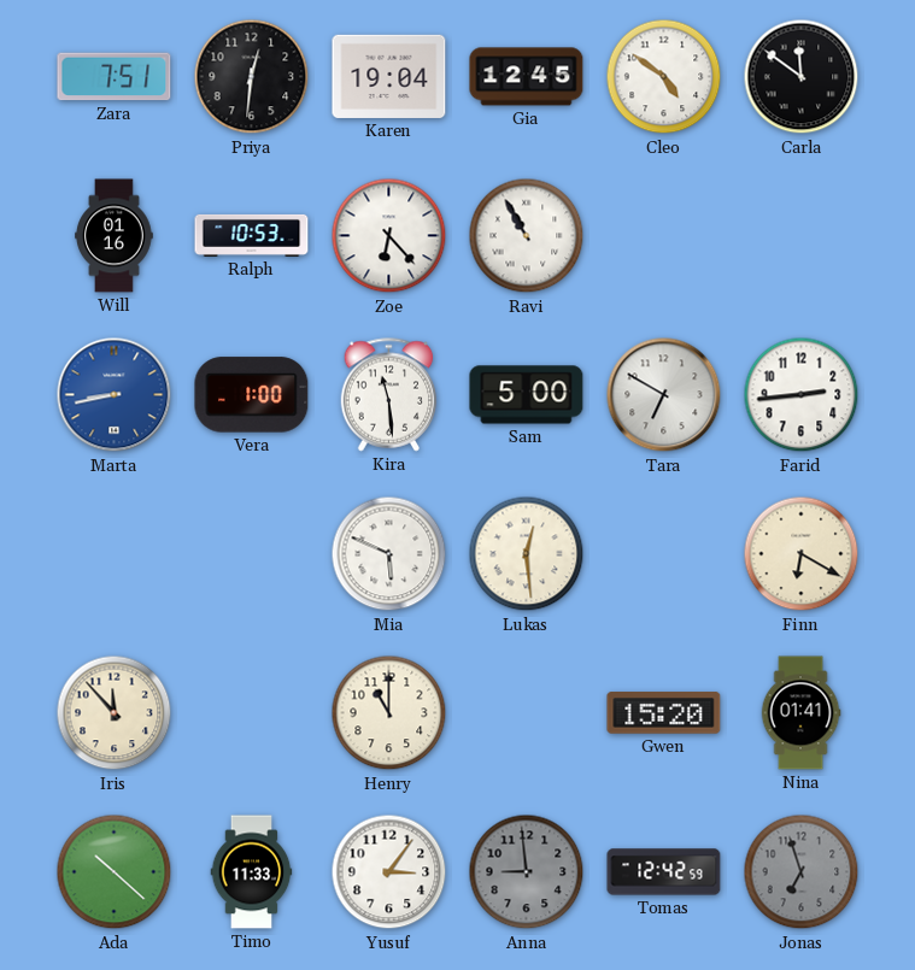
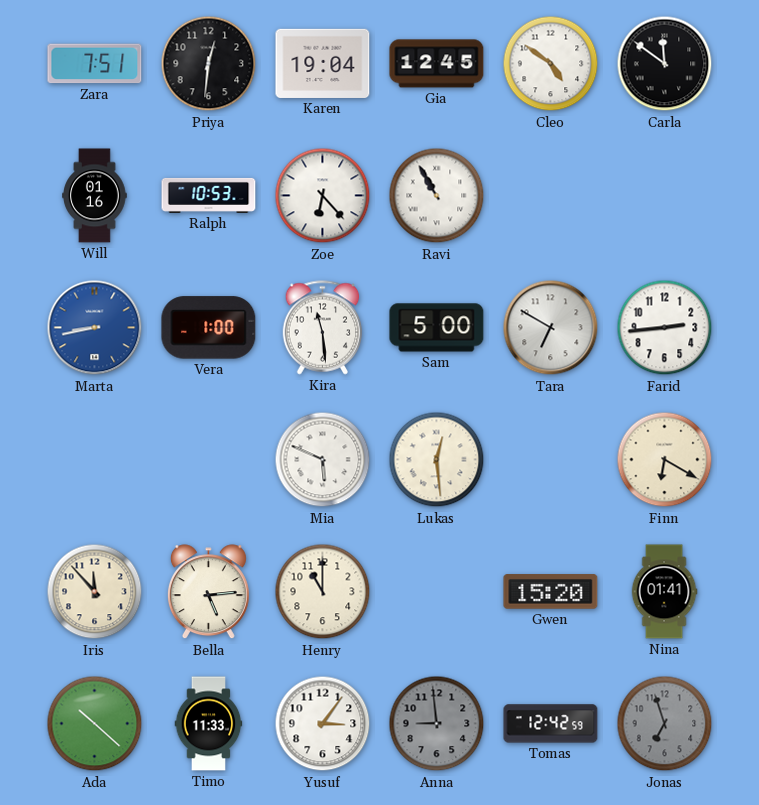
Bella: none -> 5:14
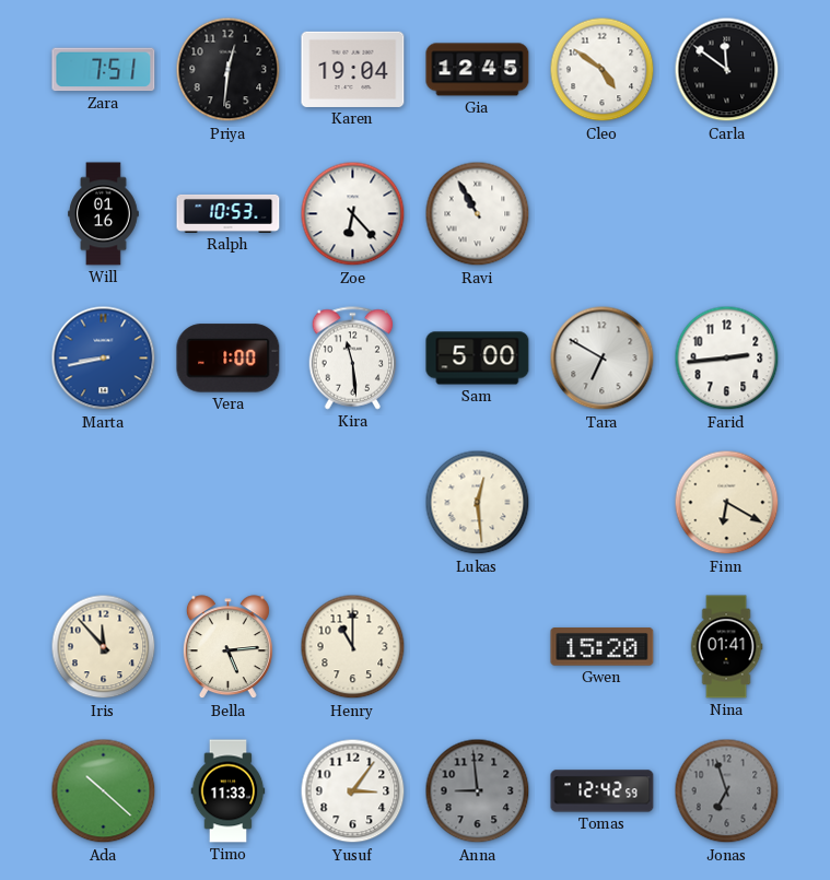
Mia: 5:49 -> none
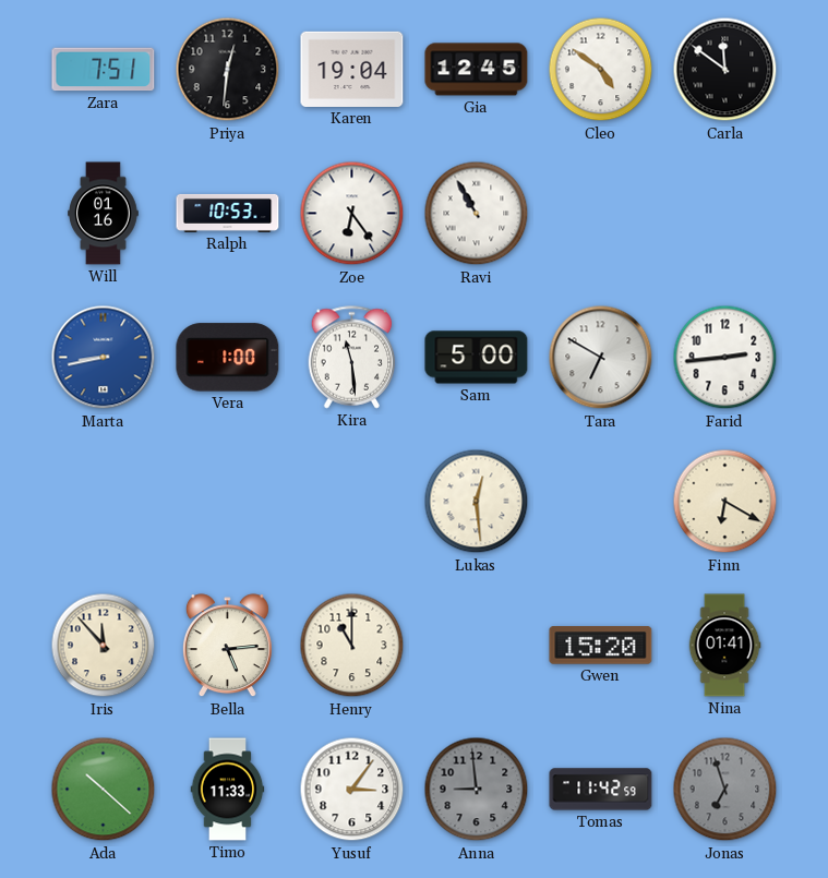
Zoe: 6:23 -> 6:24
Tomas: 12:42 -> 11:42
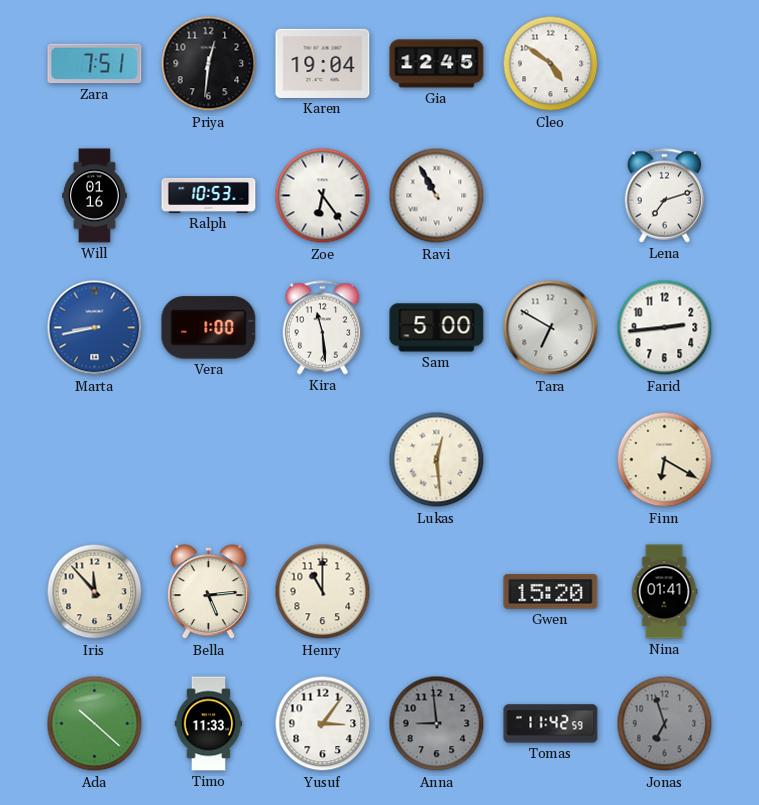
Carla: 11:51 -> none
Lena: none -> 7:12
